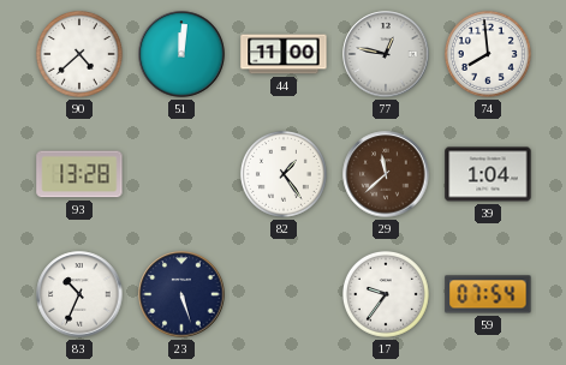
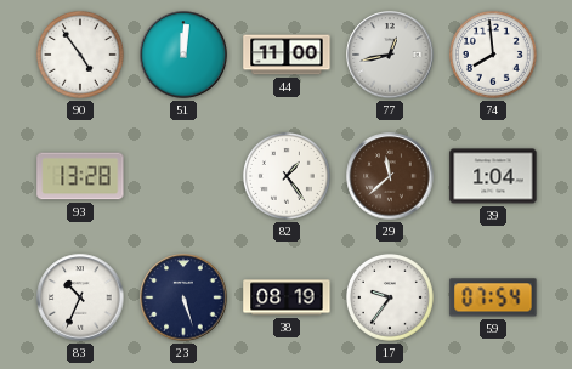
90: 4:38 -> 4:54
77: 12:47 -> 12:43
38: none -> 08:19
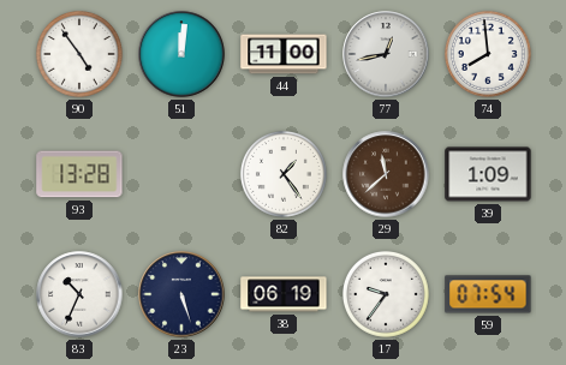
39: 1:04 -> 1:09
38: 08:19 -> 06:19
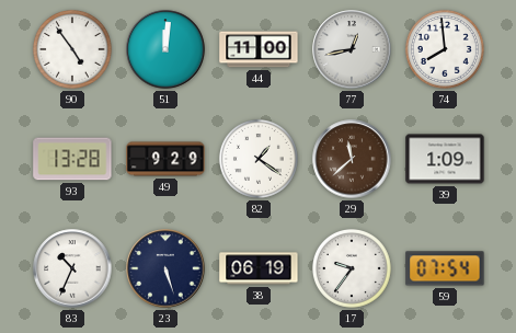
49: none -> 9:29
82: 1:24 -> 1:21
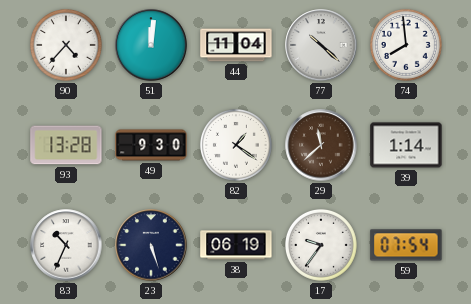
90: 4:54 -> 4:37
44: 11:00 -> 11:04
77: 12:43 -> 10:22
49: 9:29 -> 9:30
39: 1:09 -> 1:14
